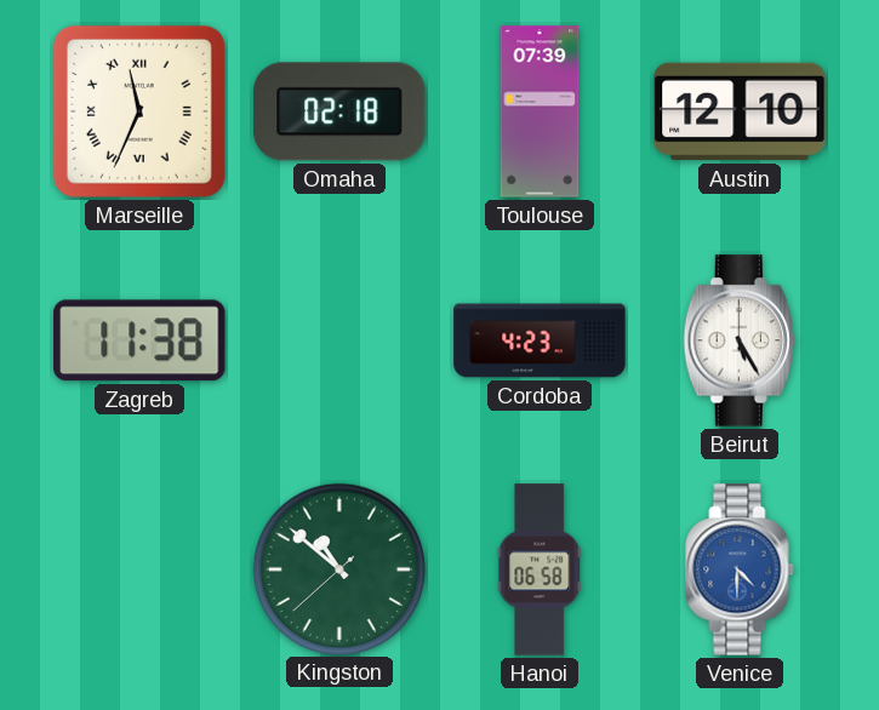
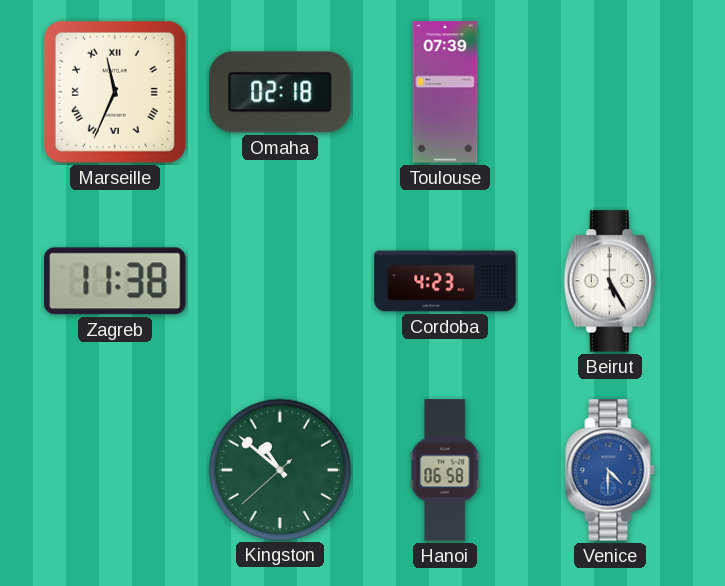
Austin: 12:10 -> none
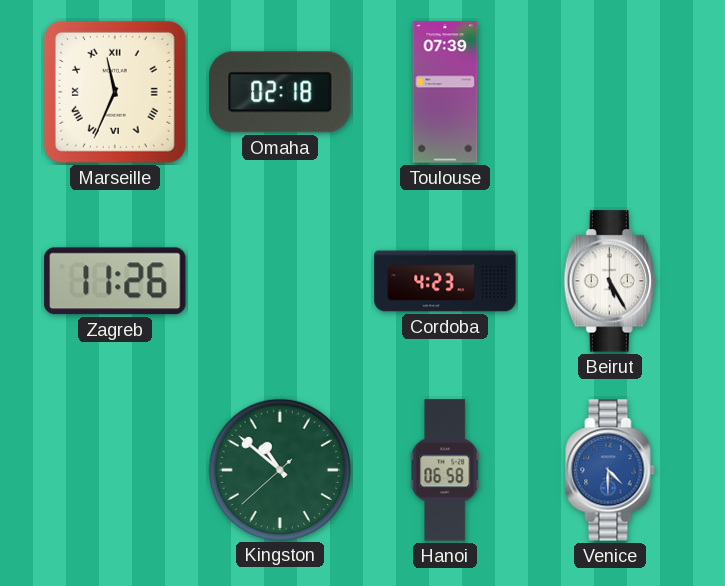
Zagreb: 11:38 -> 11:26
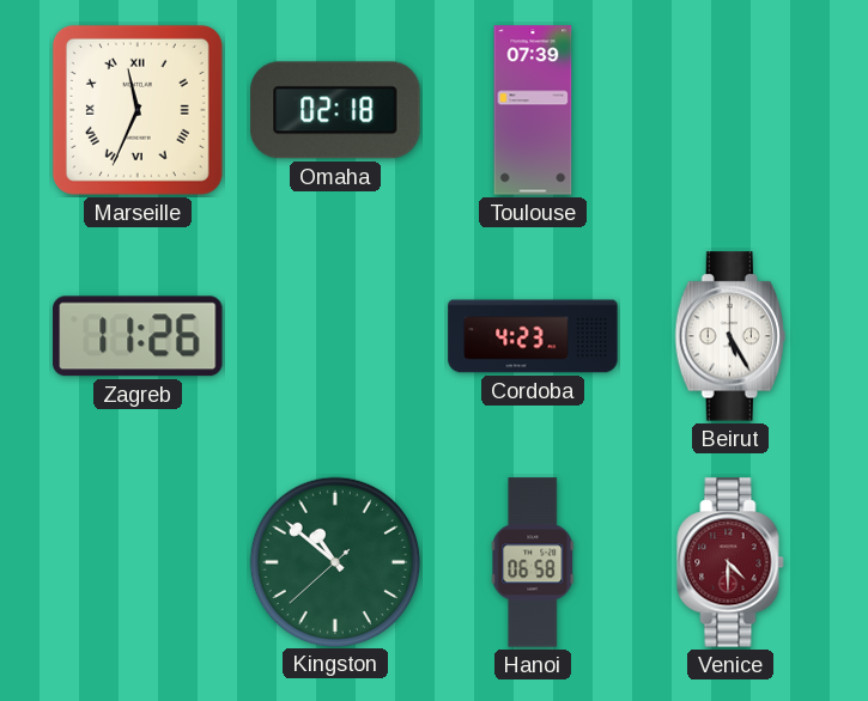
Venice dial: blue -> burgundy
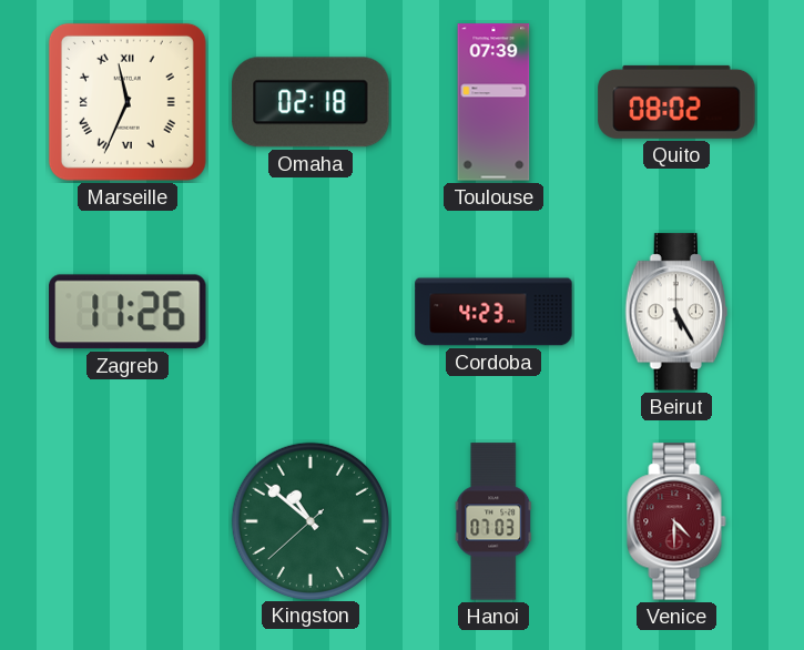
Quito: none -> 08:02
Hanoi: 06:58 -> 07:03
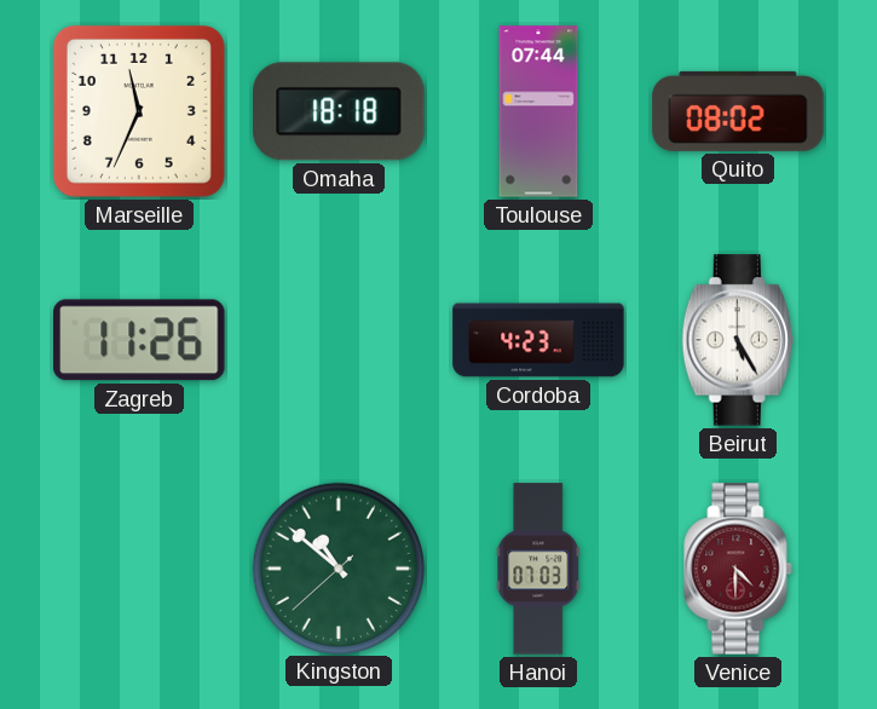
Marseille numerals: Roman -> Arabic
Omaha: 02:18 -> 18:18
Toulouse: 07:39 -> 07:44
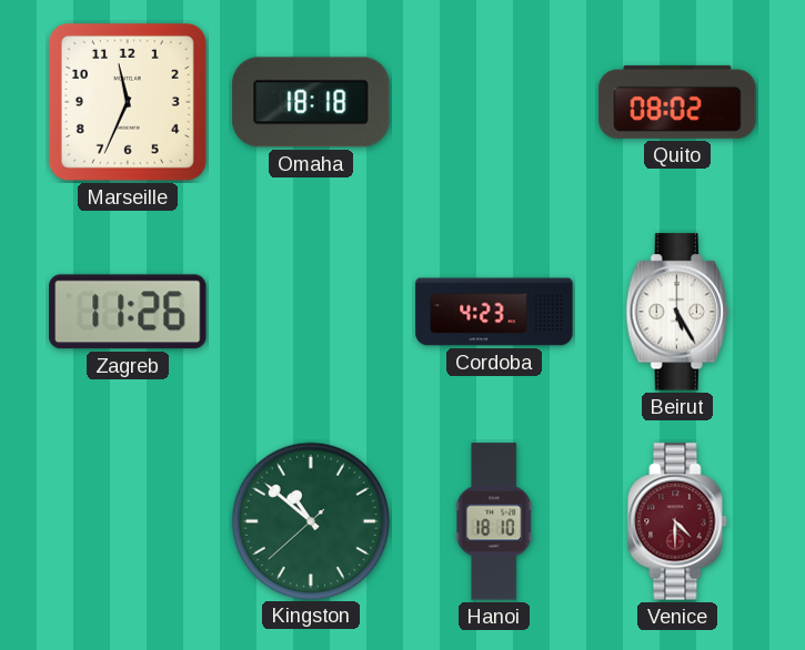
Toulouse: 07:44 -> none
Hanoi: 07:03 -> 18:10
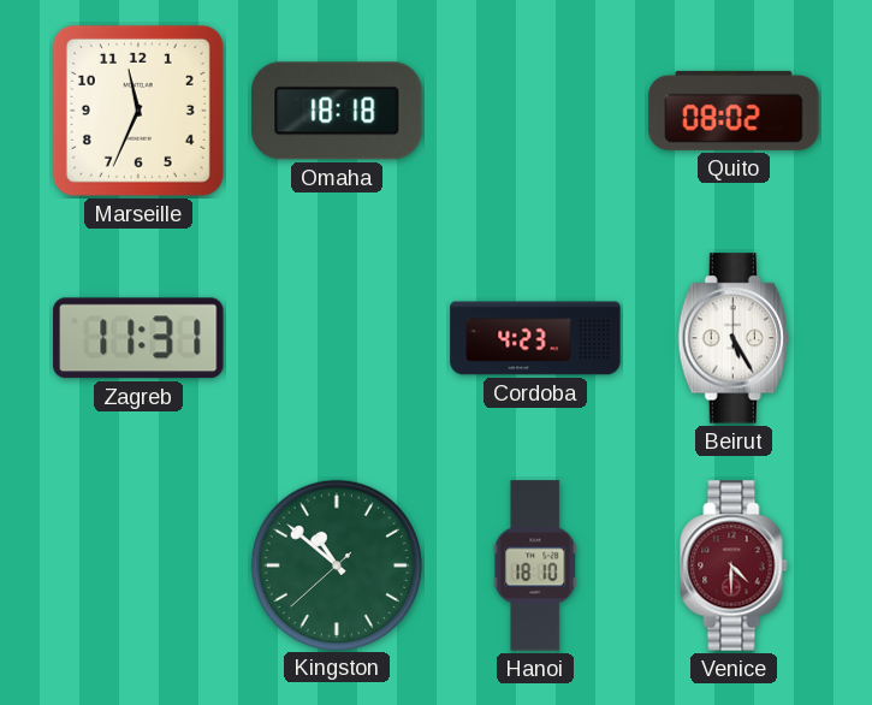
Zagreb: 11:26 -> 11:31
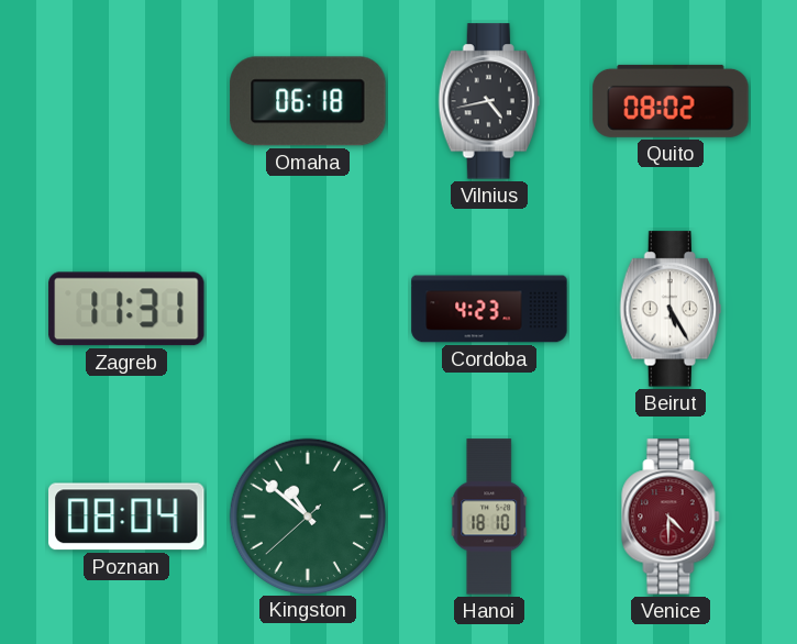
Marseille: 11:34 -> none
Omaha: 18:18 -> 06:18
Vilnius: none -> 4:43
Poznan: none -> 08:04
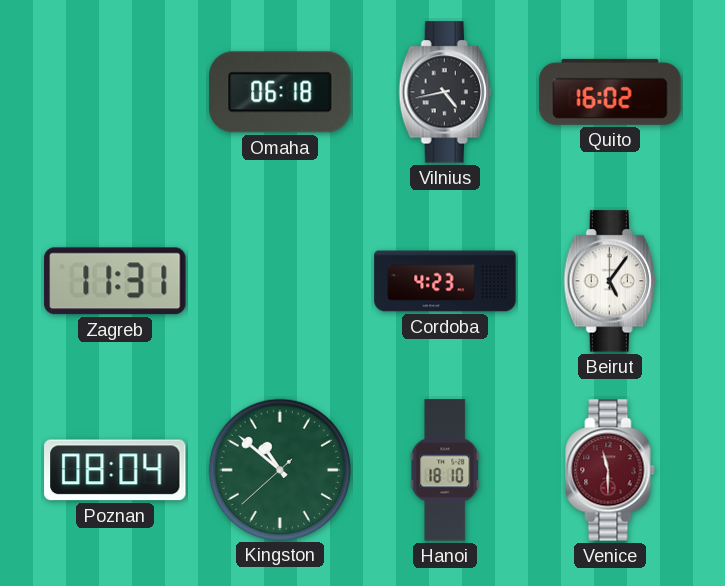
Quito: 08:02 -> 16:02
Beirut: 5:25 -> 5:06
Venice: 4:30 -> 11:30
